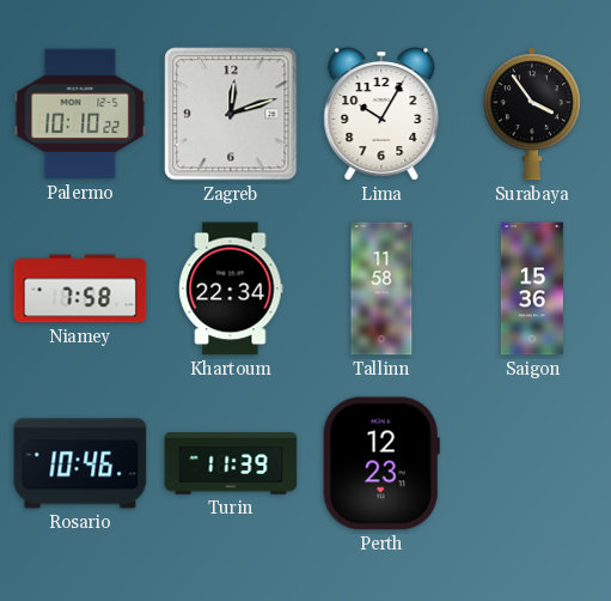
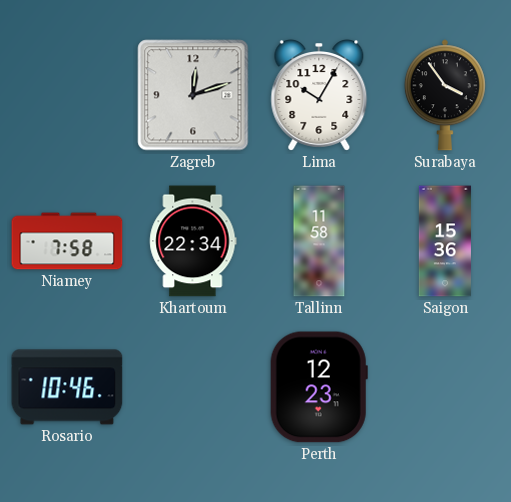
Palermo: 10:10 -> none
Turin: 11:39 -> none
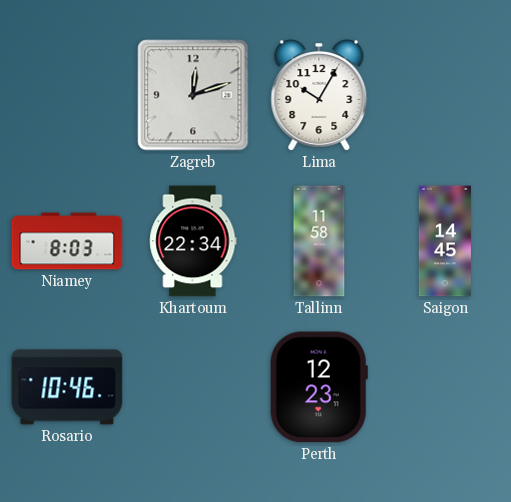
Surabaya: 3:54 -> none
Niamey: 7:58 -> 8:03
Saigon: 15:36 -> 14:45
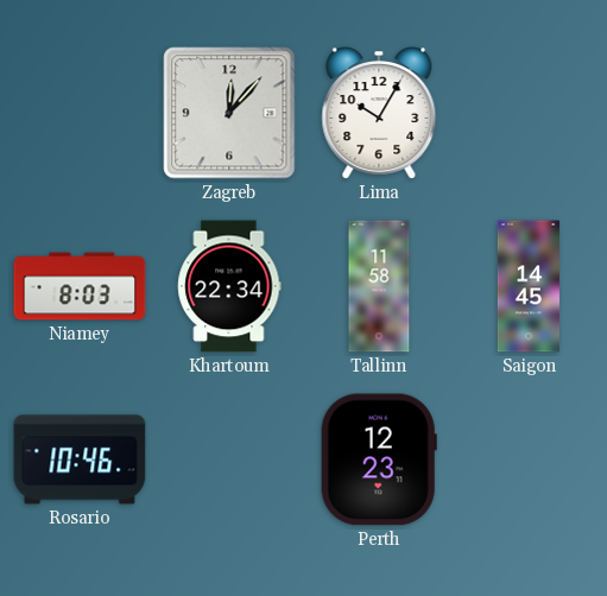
Zagreb: 12:12 -> 12:07
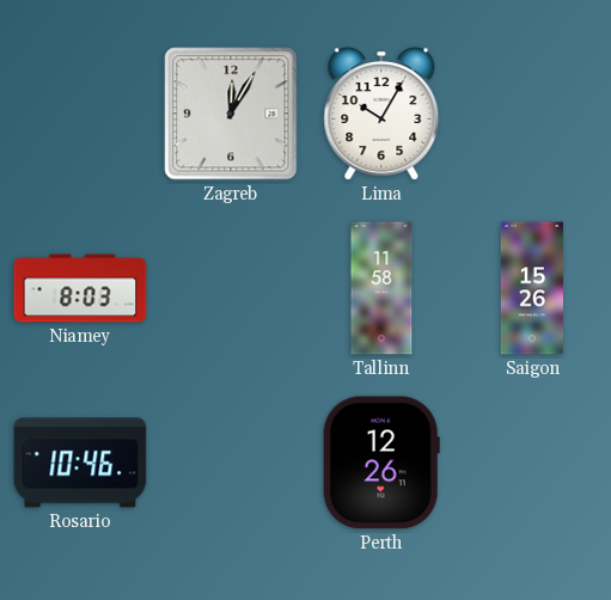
Zagreb: 12:07 -> 12:05
Khartoum: 22:34 -> none
Saigon: 14:45 -> 15:26
Perth: 12:23 -> 12:26
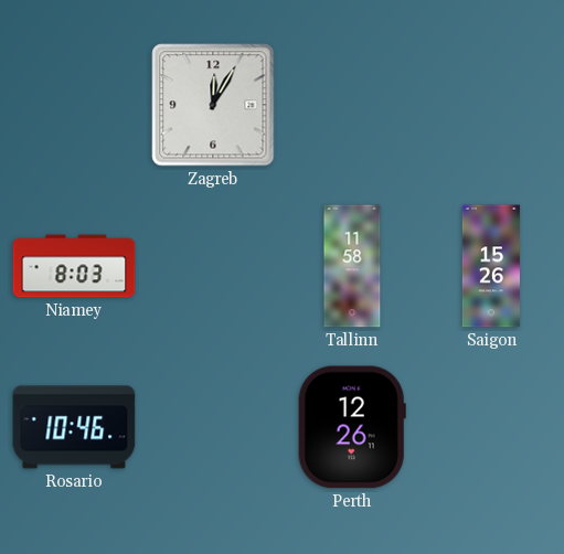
Lima: 10:05 -> none
